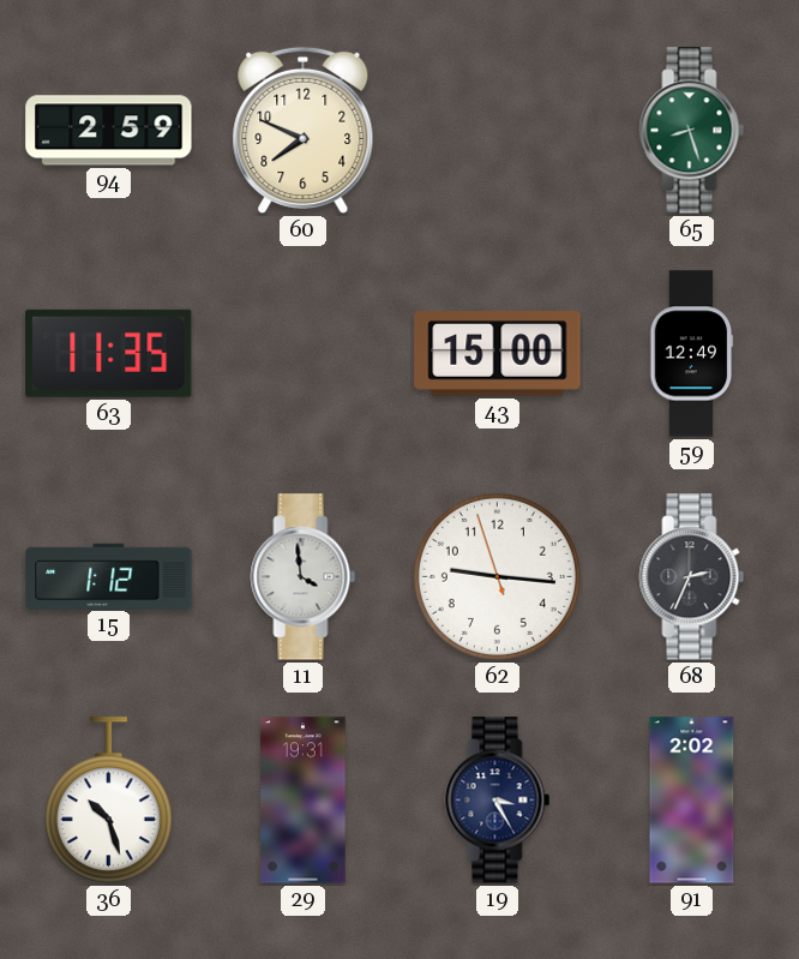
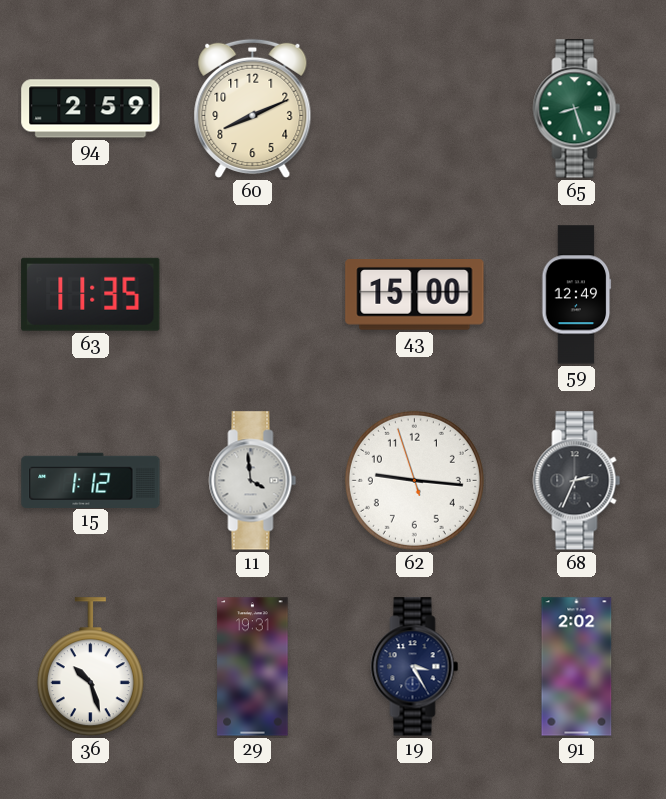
60: 7:49 -> 8:11
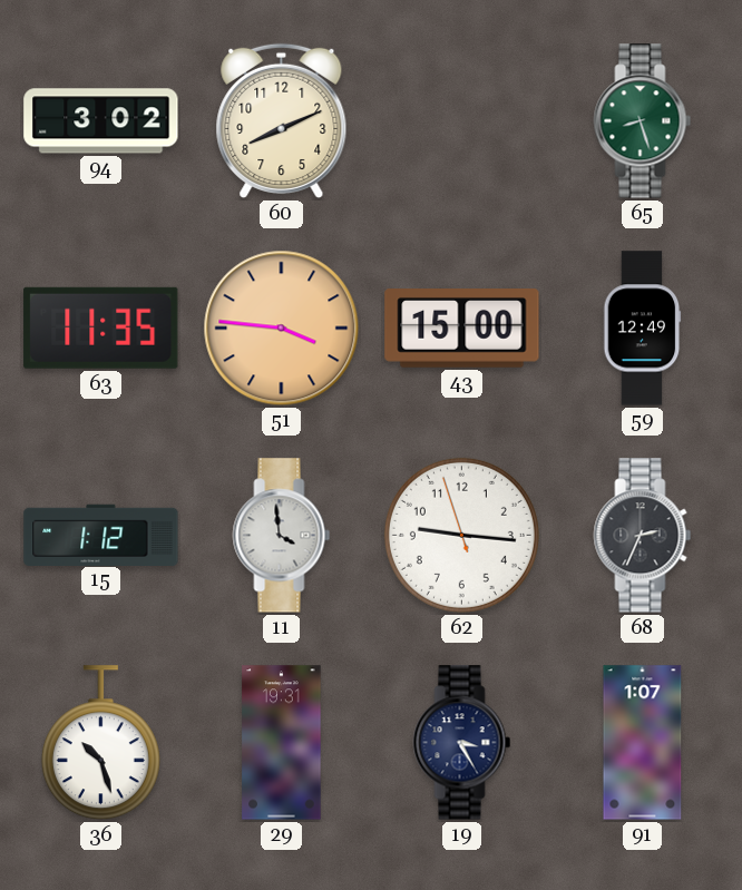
94: 2:59 -> 3:02
51: none -> 3:46
91: 2:02 -> 1:07
